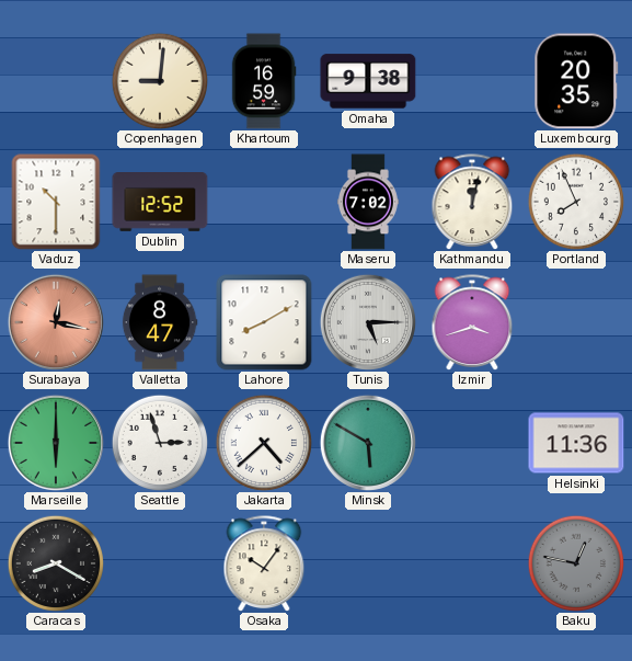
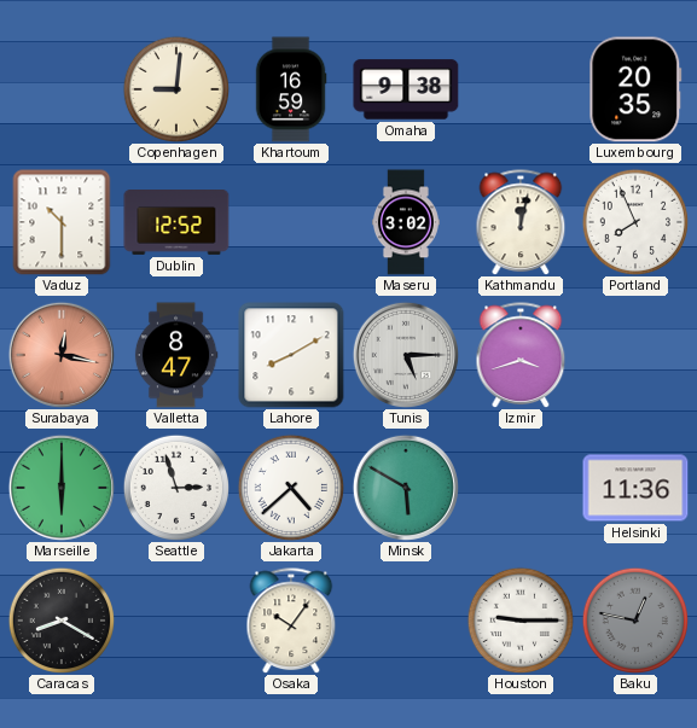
Maseru: 7:02 -> 3:02
Houston: none -> 9:15
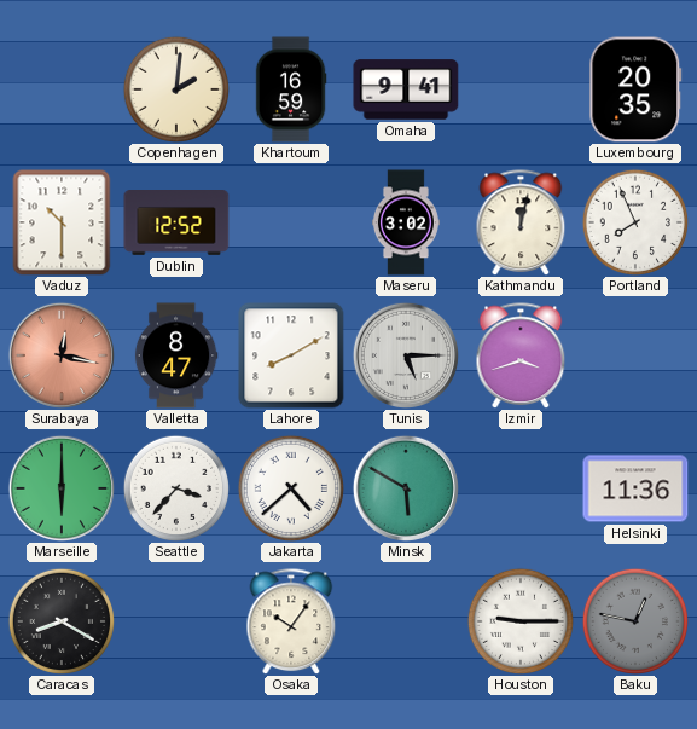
Copenhagen: 9:01 -> 2:01
Omaha: 9:38 -> 9:41
Seattle: 2:57 -> 3:37
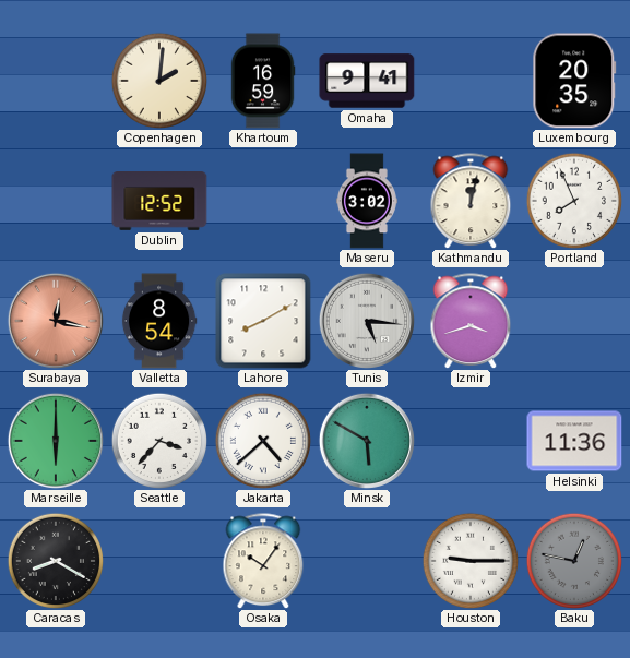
Vaduz: 10:30 -> none
Valletta: 8:47 -> 8:54
Tunis: 5:15 -> 5:16
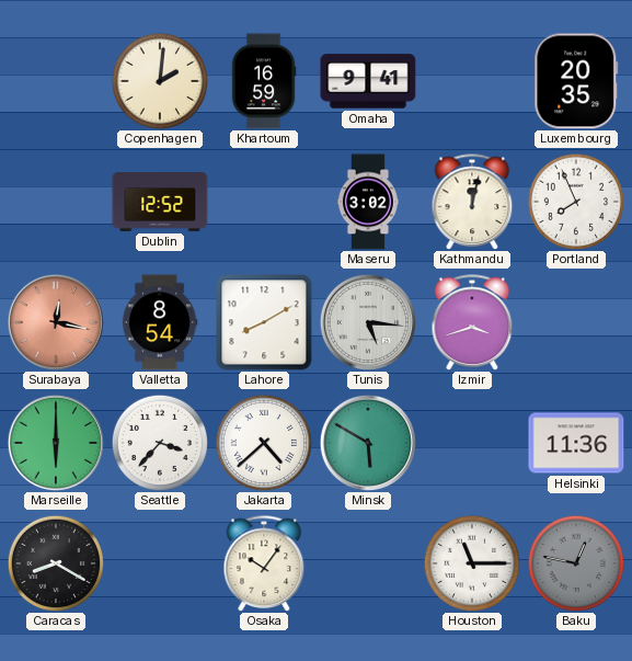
Houston: 9:15 -> 11:15
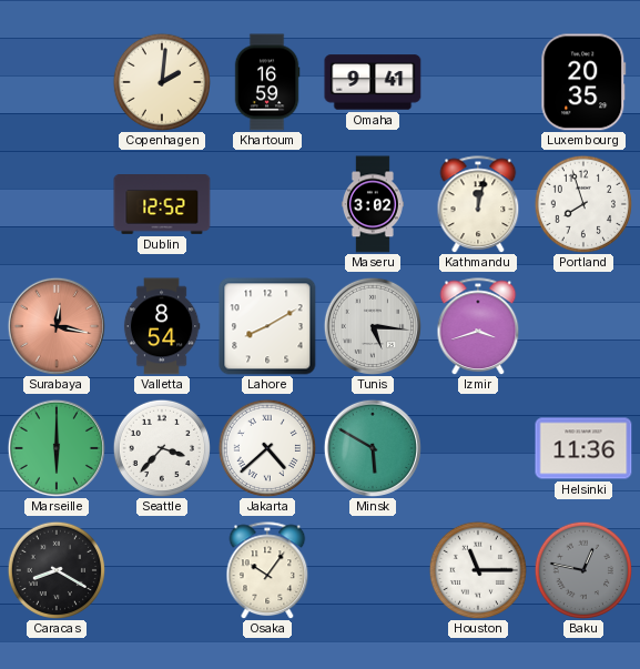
Portland: 7:56 -> 7:57
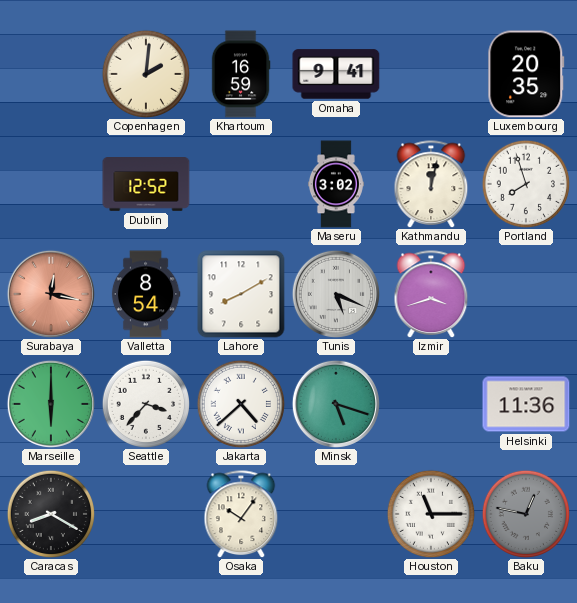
Tunis: 5:16 -> 5:19
Minsk: 5:50 -> 5:18
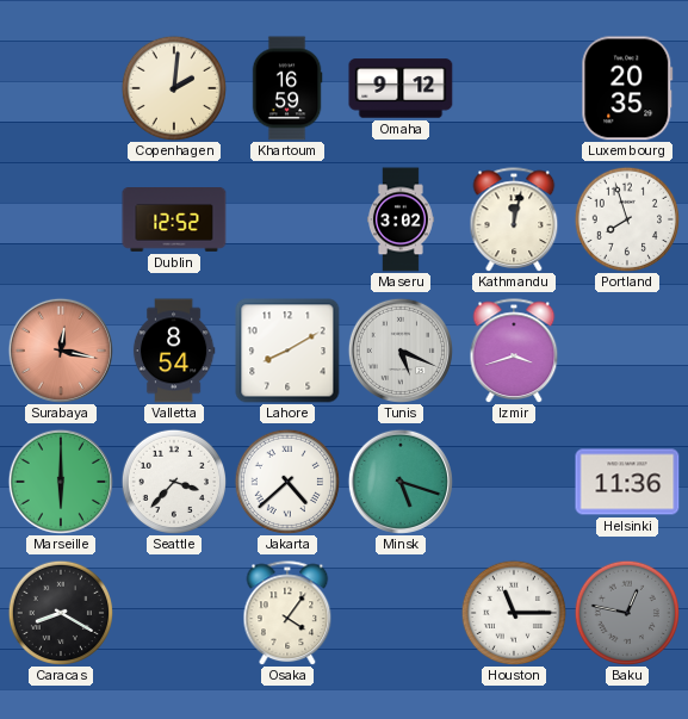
Omaha: 9:41 -> 9:12
Osaka: 10:06 -> 4:06
